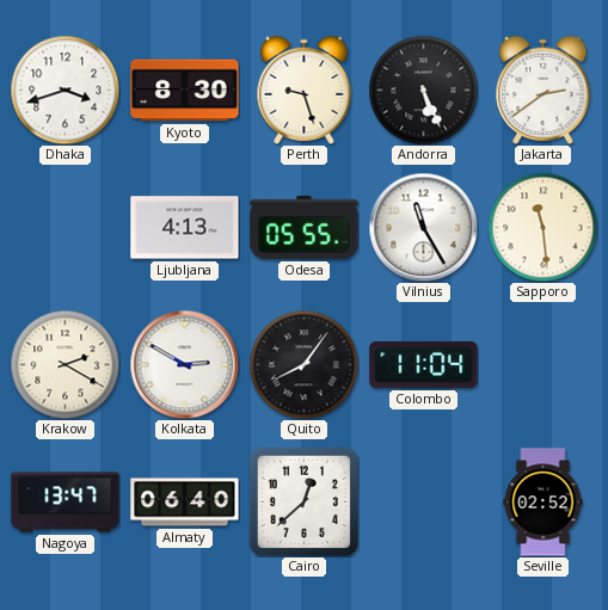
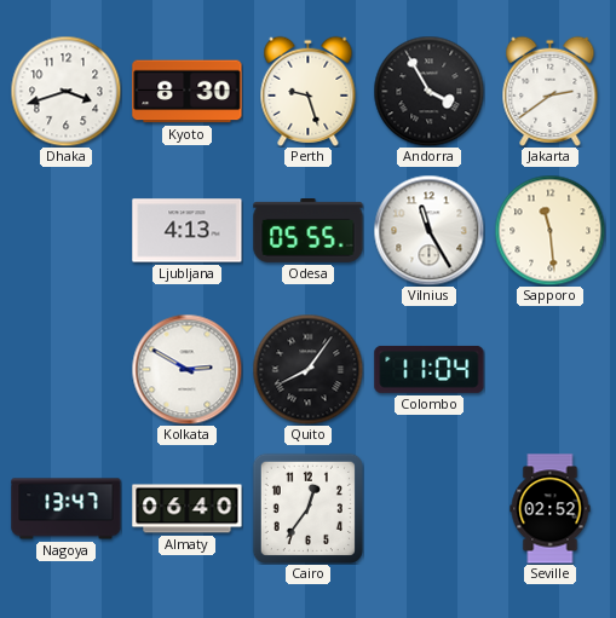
Andorra: 5:26 -> 3:55
Krakow: 2:20 -> none
Cairo: 12:38 -> 12:36
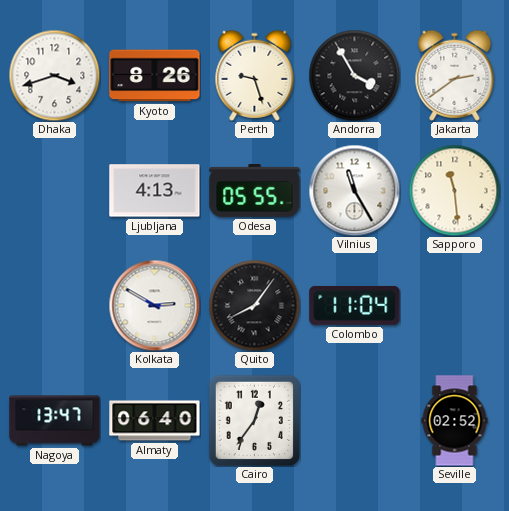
Kyoto: 8:30 -> 8:26
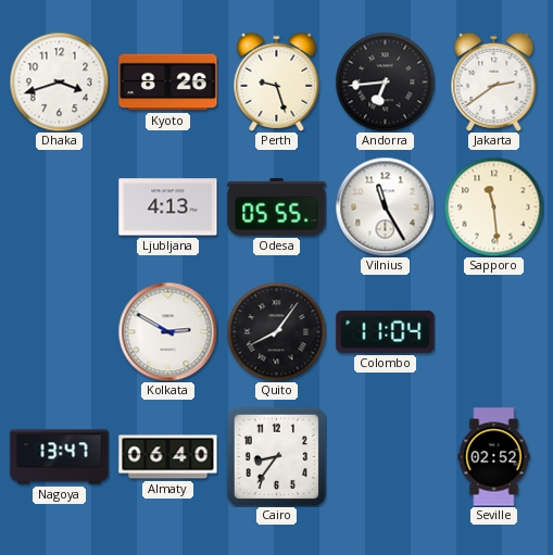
Andorra: 3:55 -> 6:44
Cairo: 12:36 -> 8:36
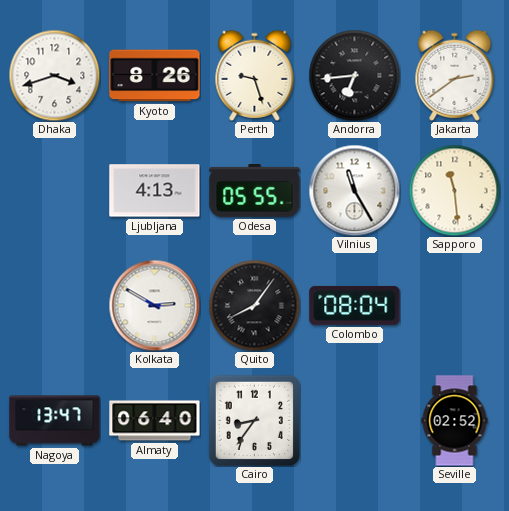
Colombo: 11:04 -> 08:04
